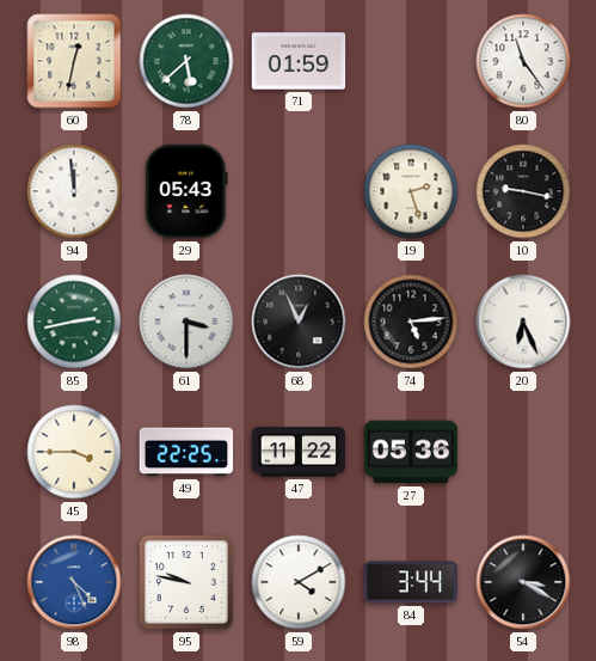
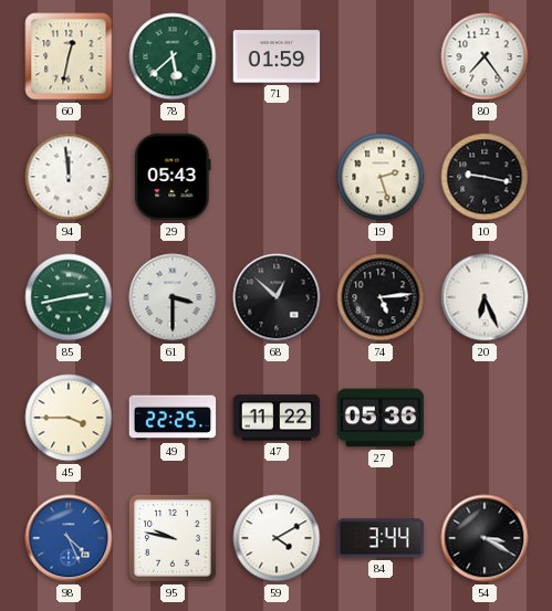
80: 11:24 -> 7:24
68: 12:56 -> 12:52
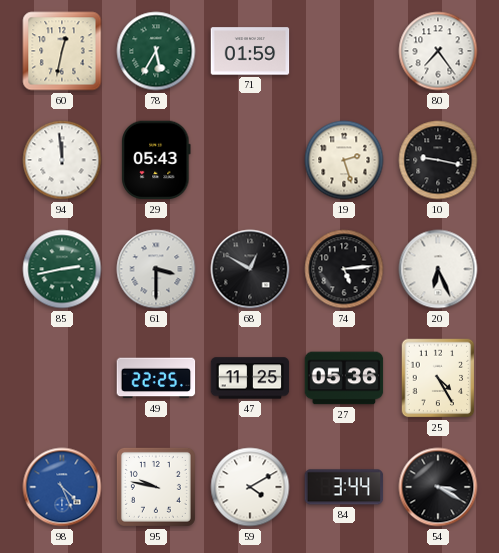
78: 5:38 -> 5:35
68: 12:52 -> 12:50
45: 3:45 -> none
47: 11:22 -> 11:25
25: none -> 4:25
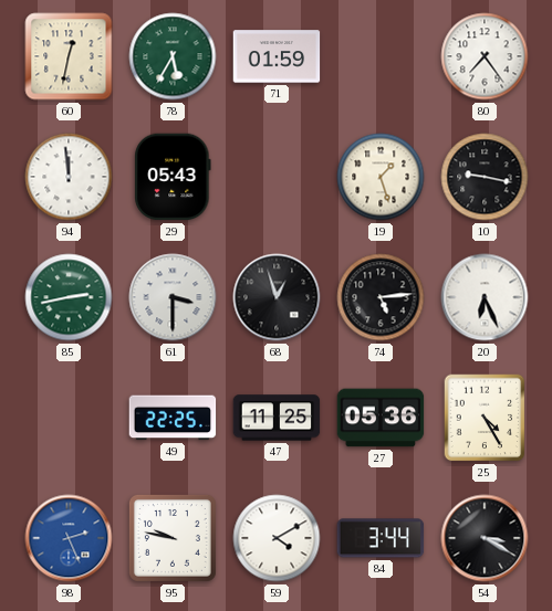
19: 2:27 -> 1:27
68: 12:50 -> 12:57
98: 4:26 -> 2:26
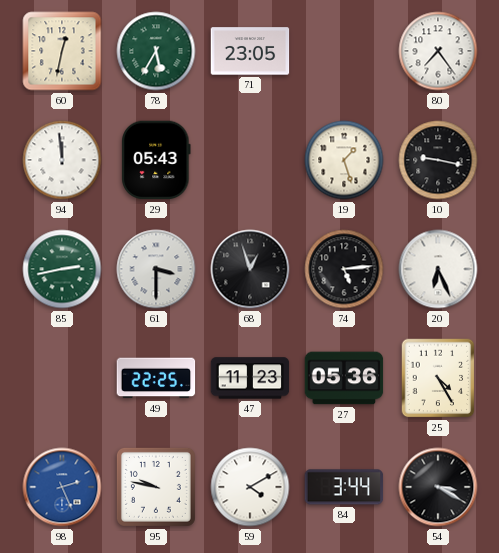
71: 01:59 -> 23:05
47: 11:25 -> 11:23
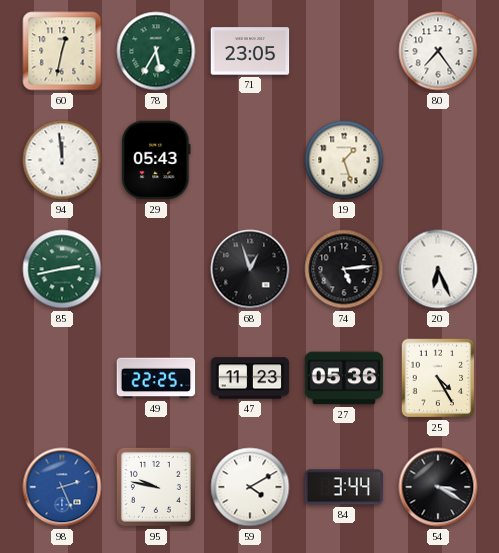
10: 9:17 -> none
61: 3:30 -> none
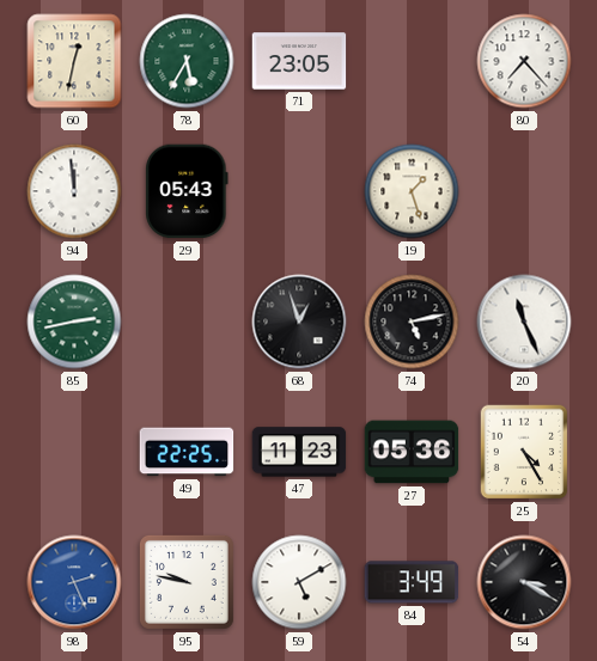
80: 7:24 -> 7:23
74: 5:14 -> 5:13
20: 6:26 -> 11:26
59: 4:10 -> 5:10
84: 3:44 -> 3:49
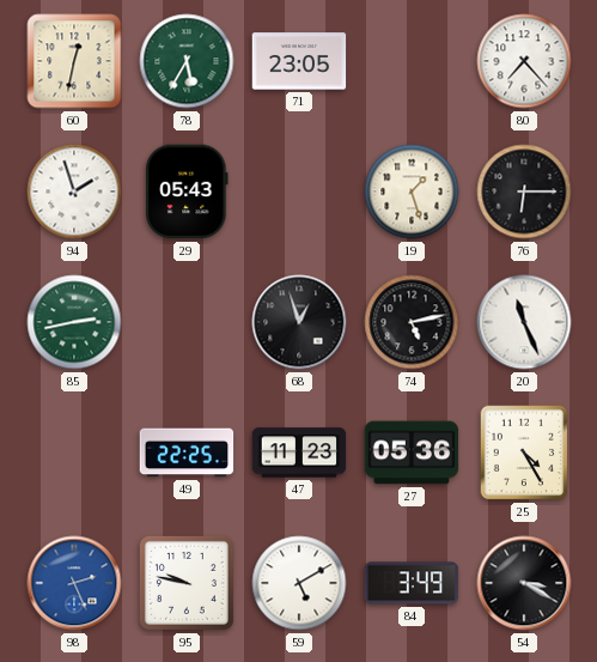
94: 11:59 -> 1:57
76: none -> 6:15
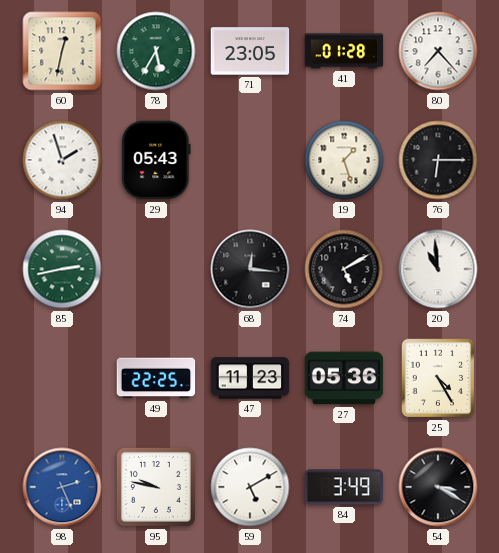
41: none -> 01:28
68: 12:57 -> 12:16
74: 5:13 -> 5:10
20: 11:26 -> 10:59
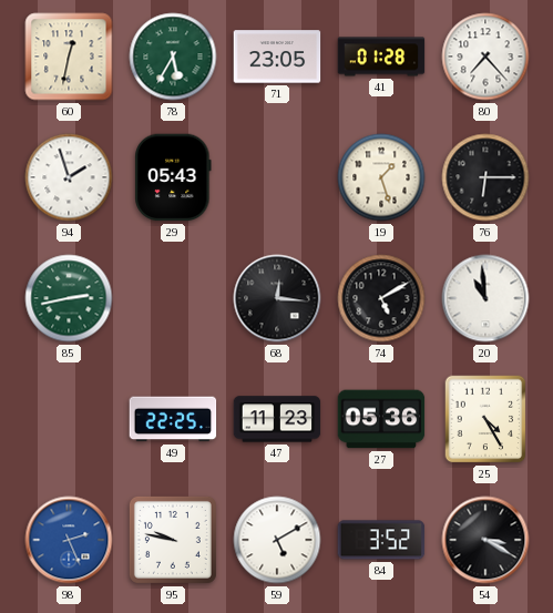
84: 3:49 -> 3:52
